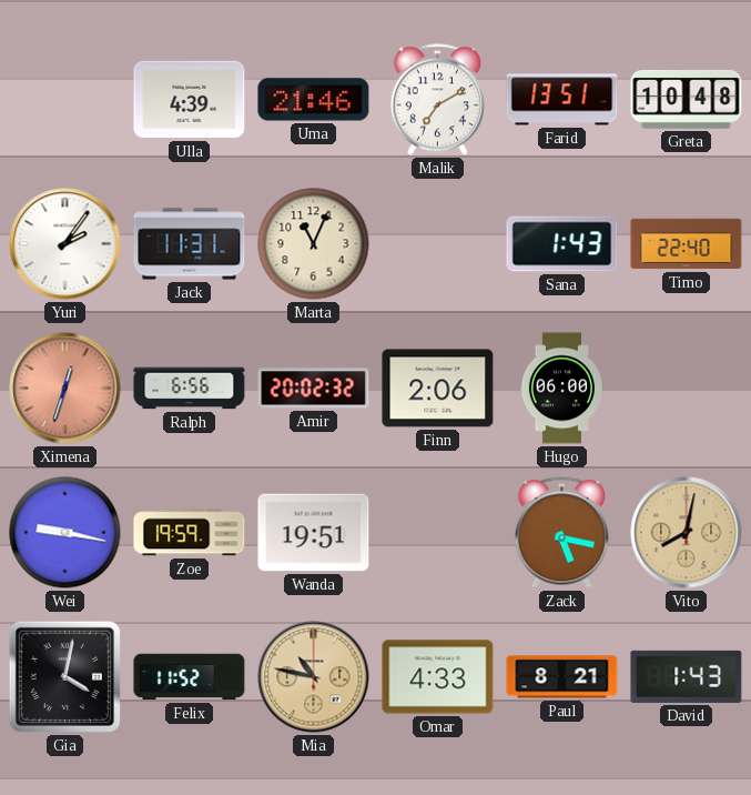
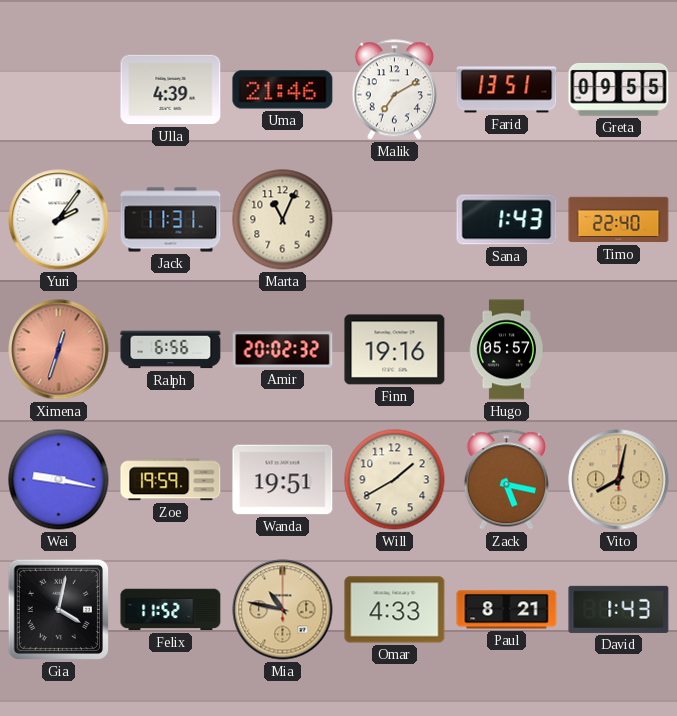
Greta: 10:48 -> 09:55
Finn: 2:06 -> 19:16
Hugo: 06:00 -> 05:57
Will: none -> 1:40
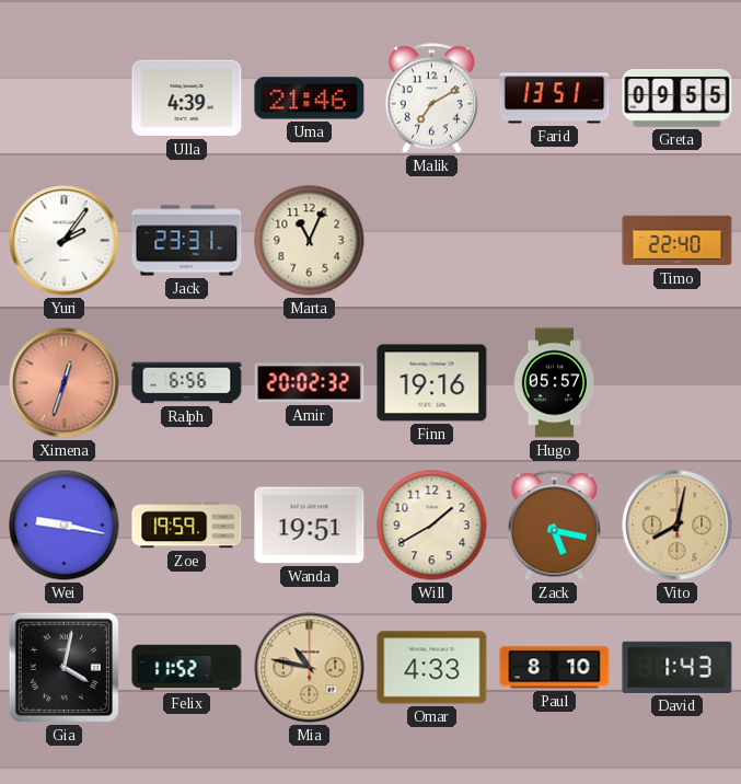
Jack: 11:31 -> 23:31
Sana: 1:43 -> none
Paul: 8:21 -> 8:10
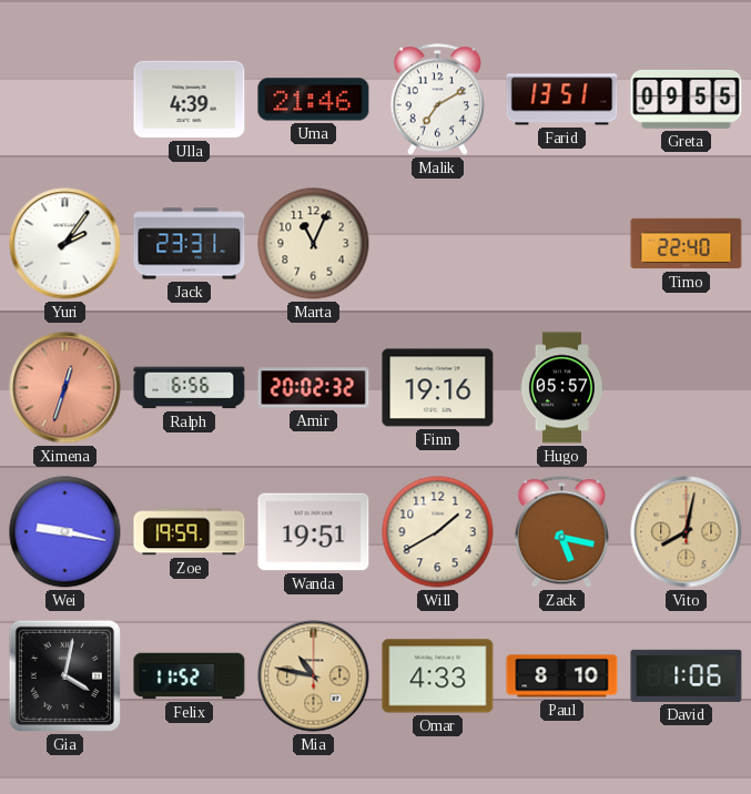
David: 1:43 -> 1:06
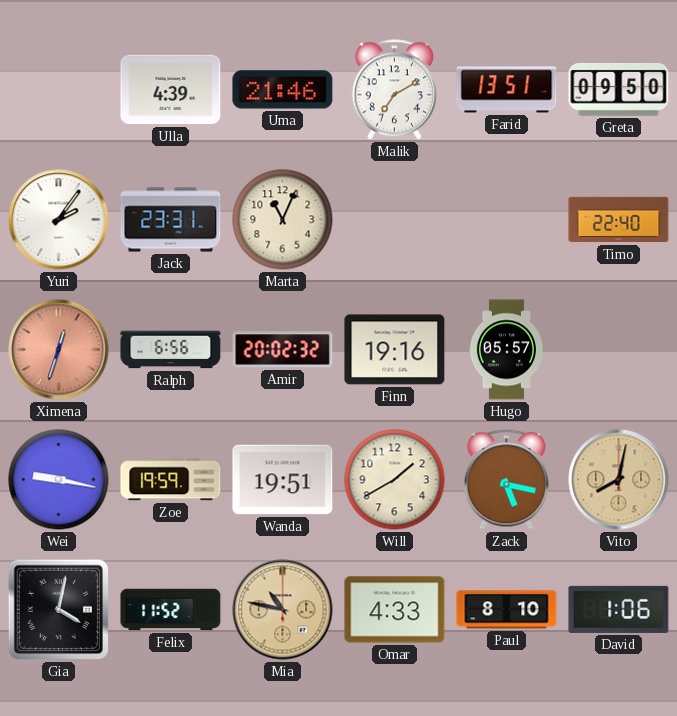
Greta: 09:55 -> 09:50
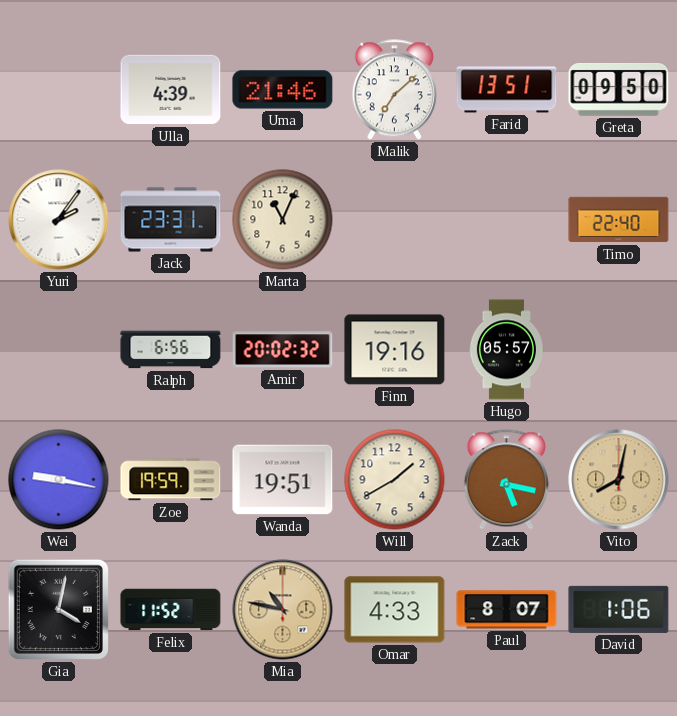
Malik: 7:10 -> 7:08
Ximena: 12:33 -> none
Paul: 8:10 -> 8:07
